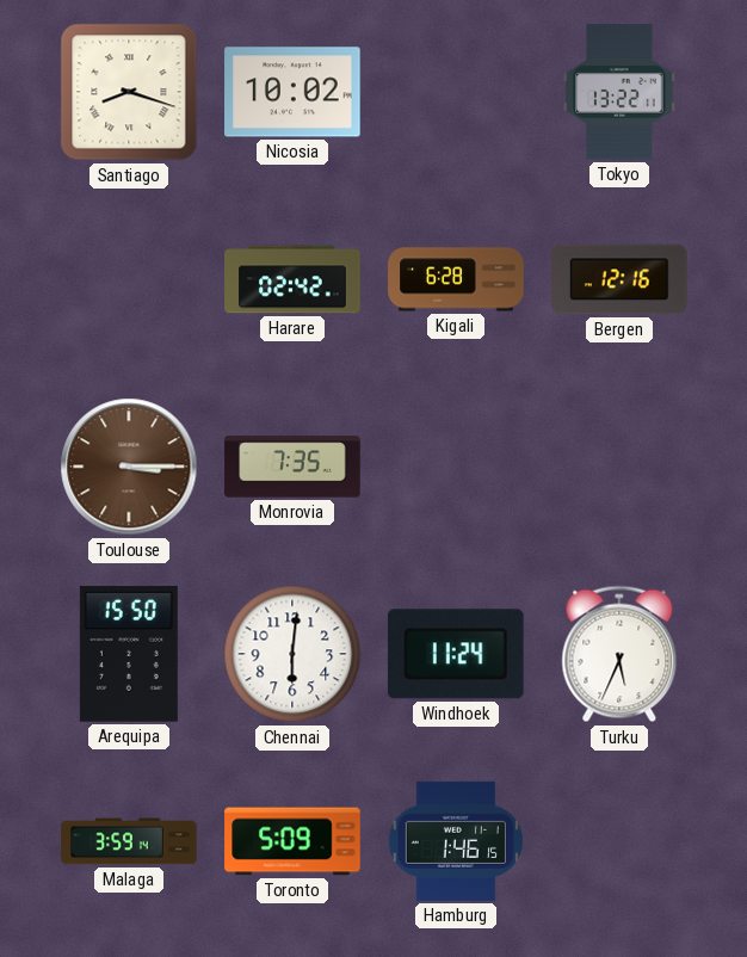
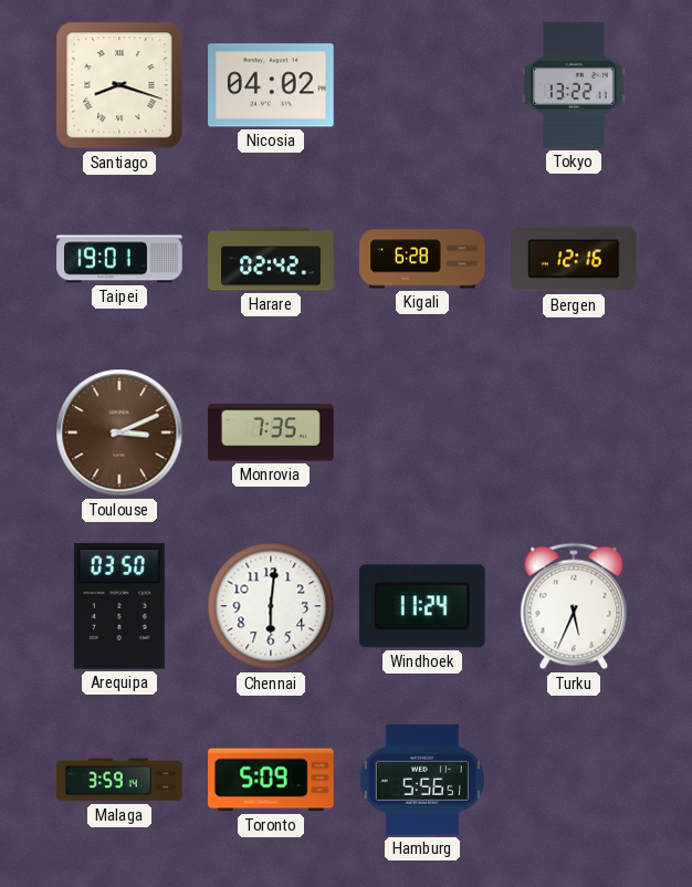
Nicosia: 10:02 -> 04:02
Taipei: none -> 19:01
Toulouse: 3:15 -> 3:11
Arequipa: 15:50 -> 03:50
Hamburg: 1:46 -> 5:56
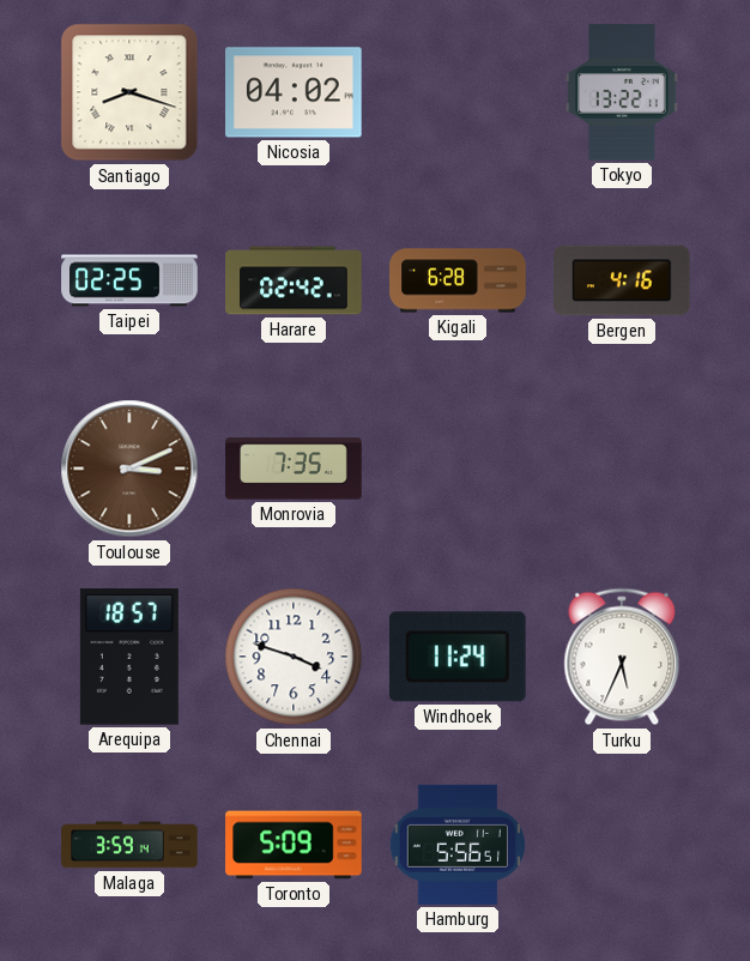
Taipei: 19:01 -> 02:25
Bergen: 12:16 -> 4:16
Arequipa: 03:50 -> 18:57
Chennai: 6:01 -> 3:48
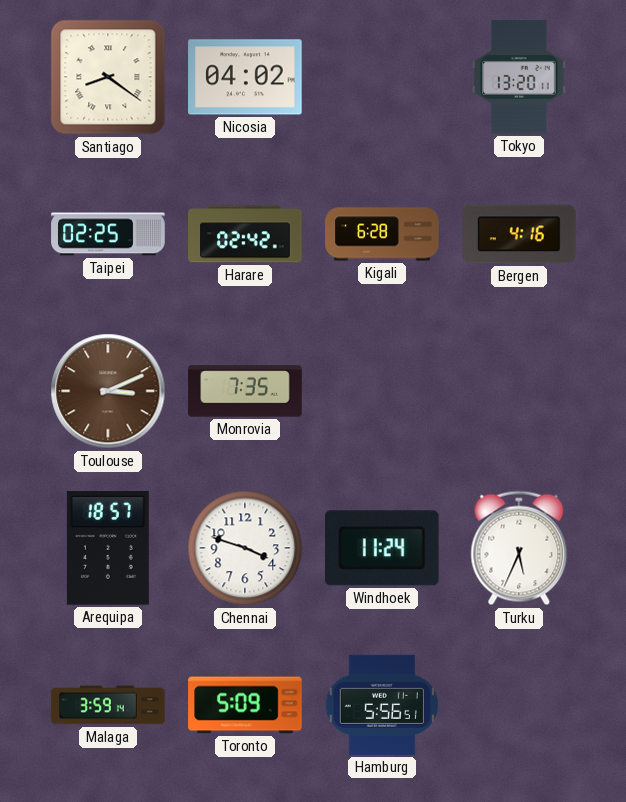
Santiago: 8:18 -> 8:21
Tokyo: 13:22 -> 13:20
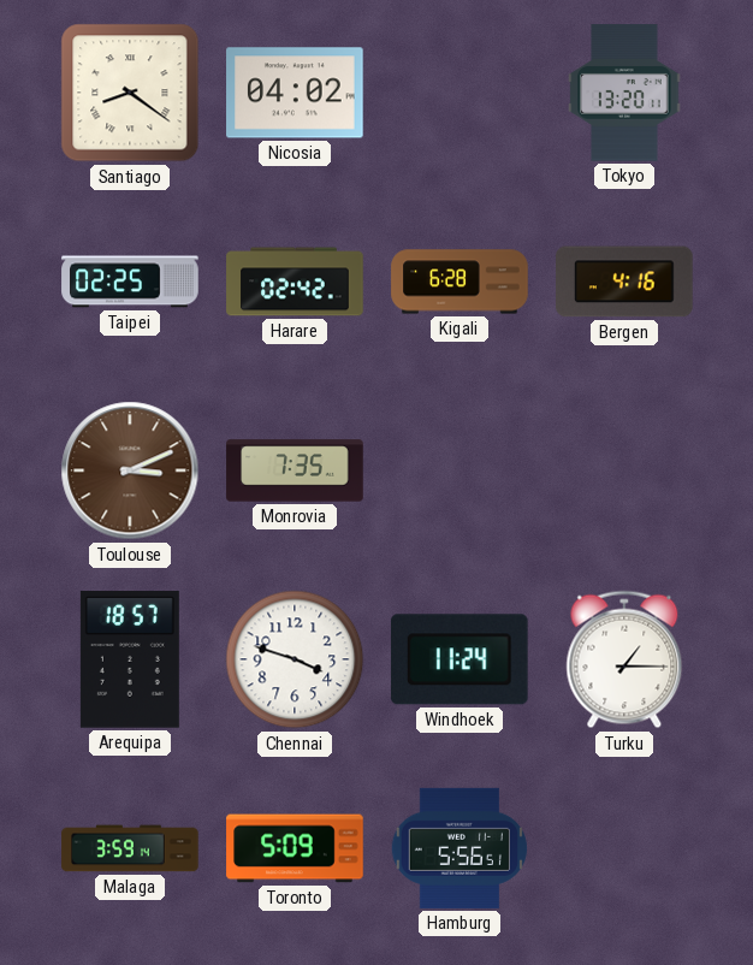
Turku: 5:34 -> 1:15
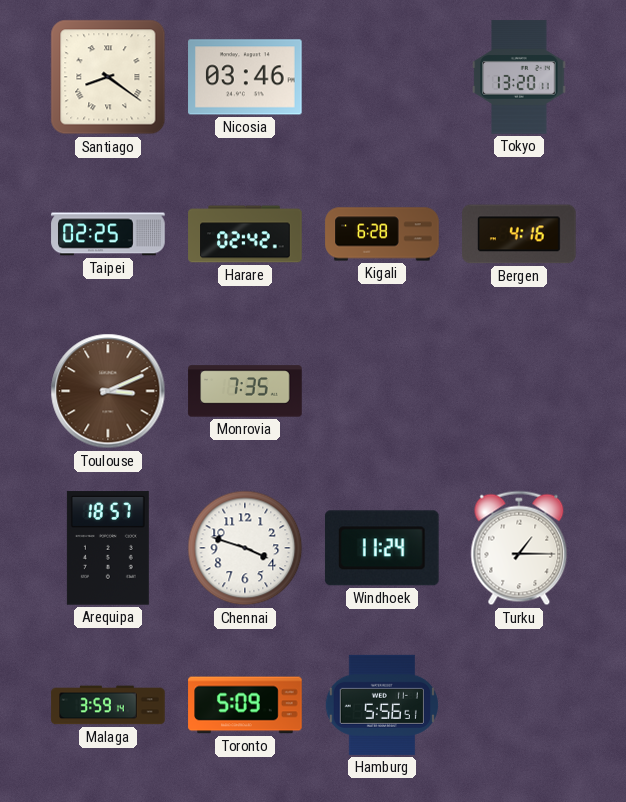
Nicosia: 04:02 -> 03:46
